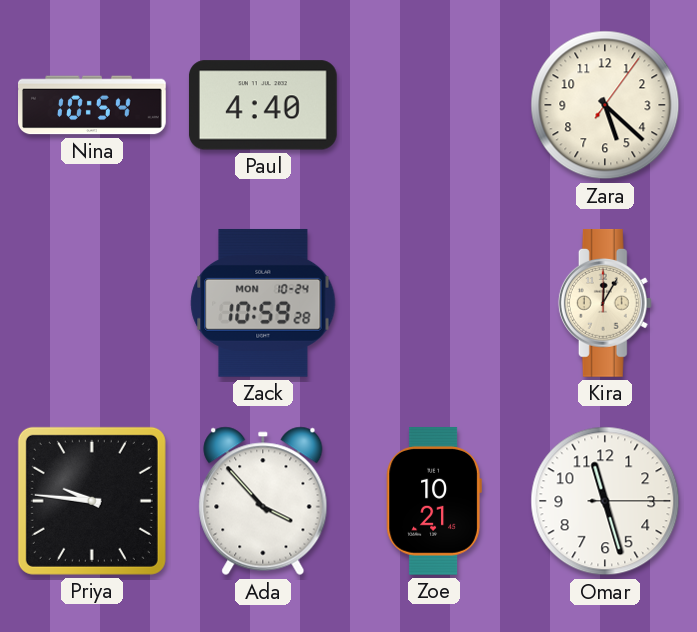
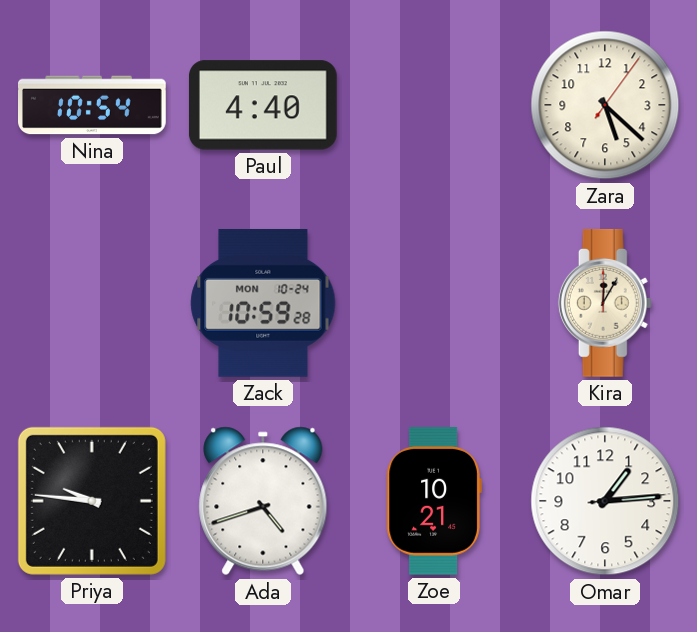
Ada: 3:53 -> 4:42
Omar: 11:27 -> 1:14
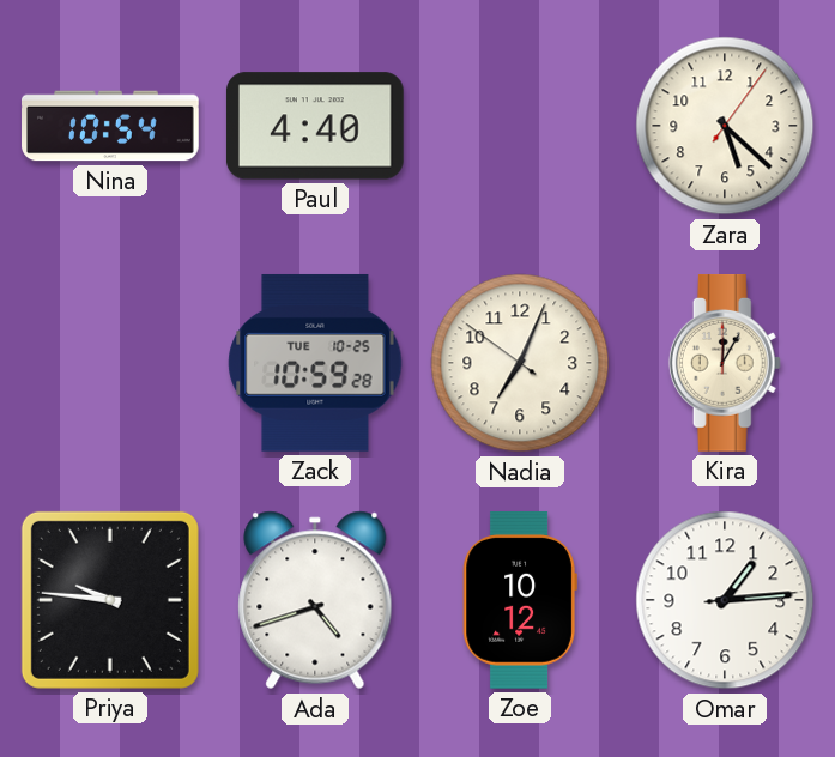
Zack date: MON 10-24 -> TUE 10-25
Nadia: none -> 7:03
Zoe: 10:21 -> 10:12
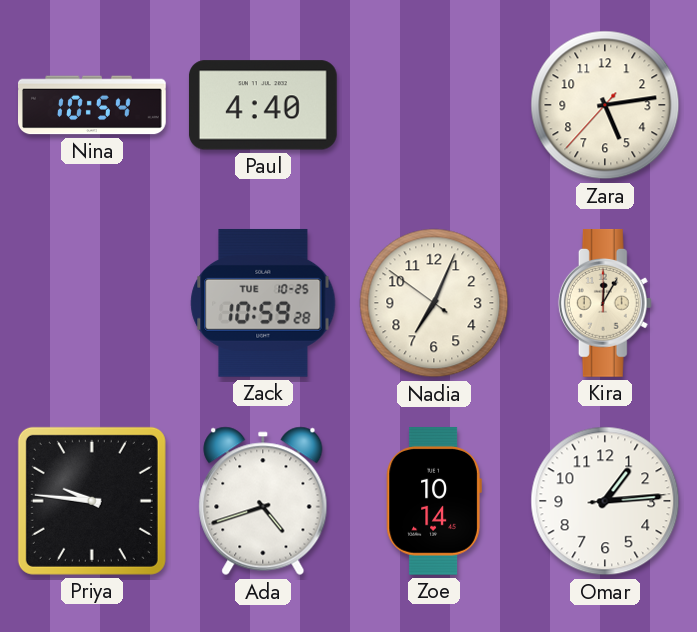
Zara: 5:22 -> 5:13
Zoe: 10:12 -> 10:14
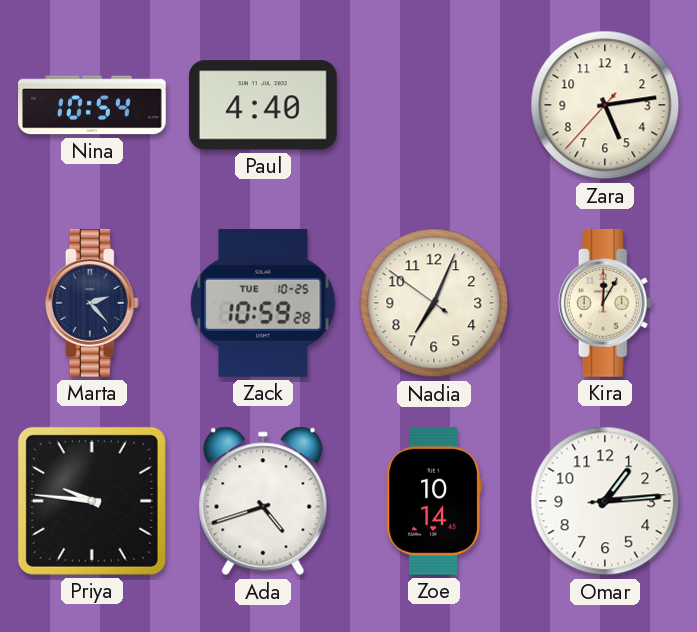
Marta: none -> 2:23
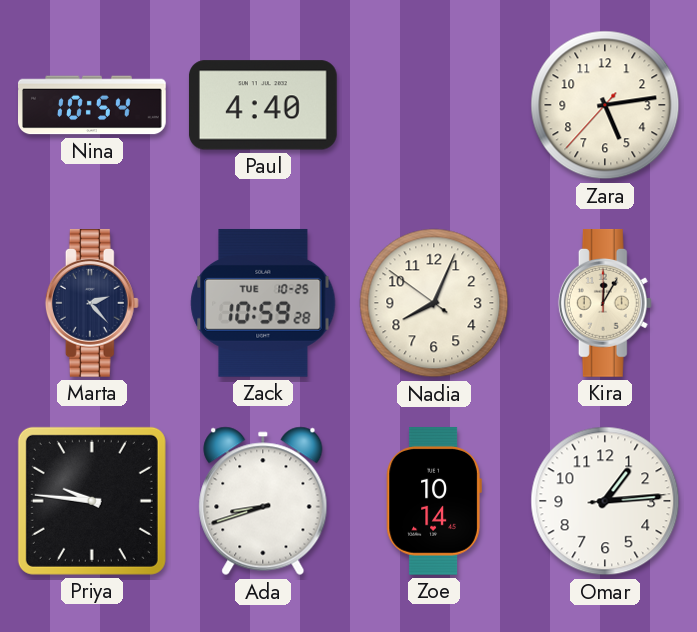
Nadia: 7:03 -> 8:03
Ada: 4:42 -> 8:42
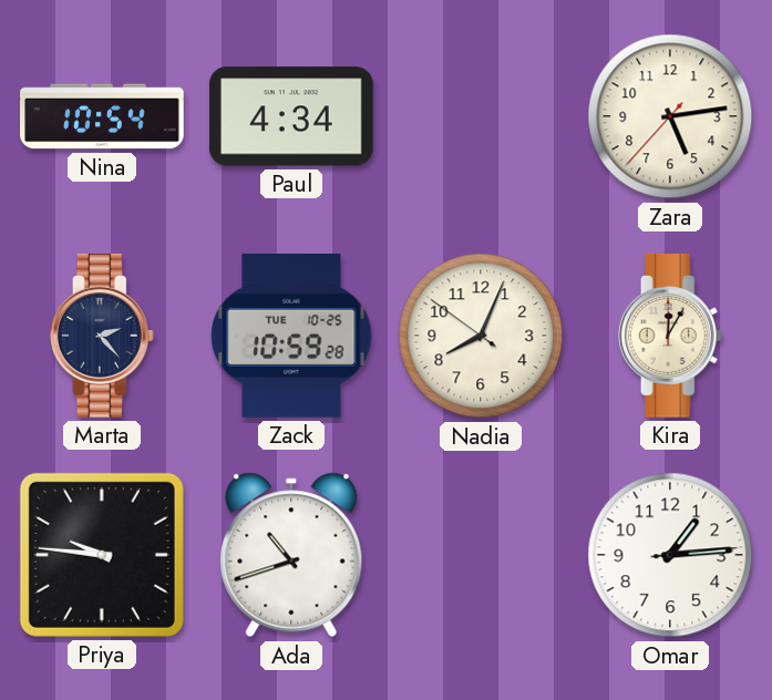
Paul: 4:40 -> 4:34
Ada: 8:42 -> 10:42
Zoe: 10:14 -> none
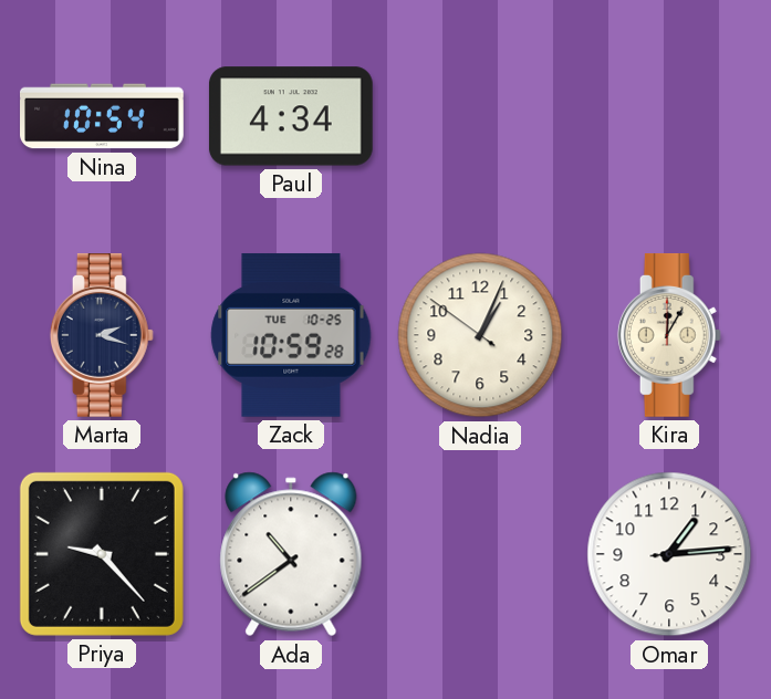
Zara: 5:13 -> none
Marta: 2:23 -> 2:18
Nadia: 8:03 -> 1:03
Priya: 9:46 -> 9:23
Ada: 10:42 -> 10:39
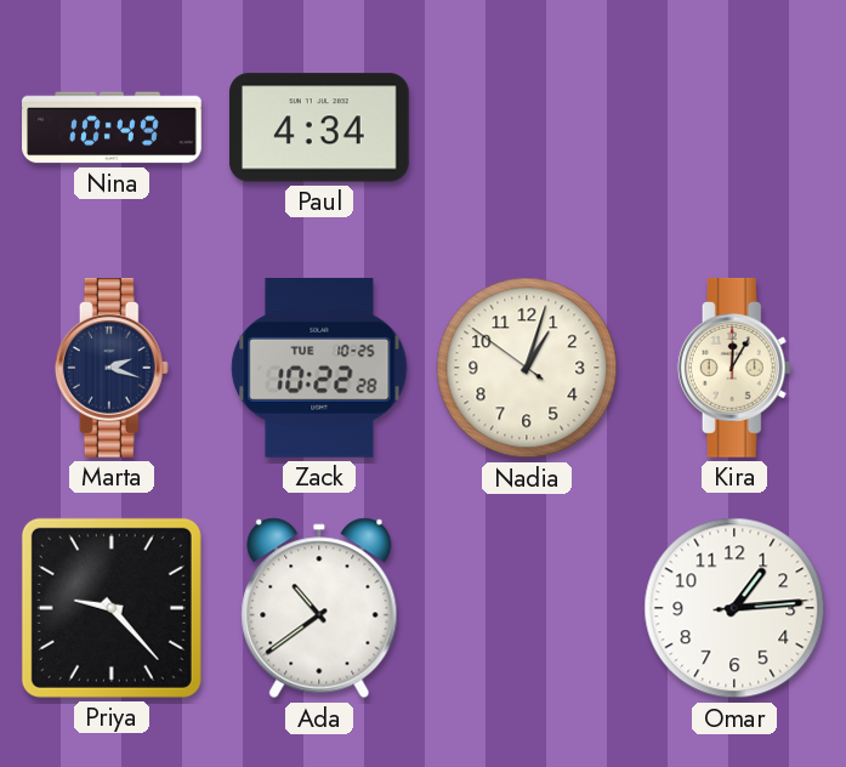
Nina: 10:54 -> 10:49
Zack: 10:59 -> 10:22
Nadia: 1:03 -> 1:02
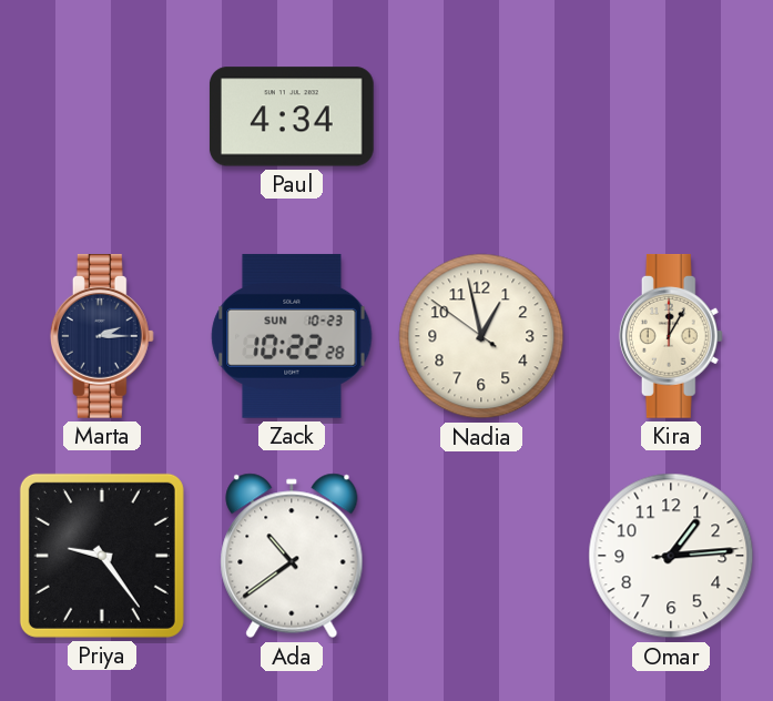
Nina: 10:49 -> none
Marta: 2:18 -> 2:15
Zack date: TUE 10-25 -> SUN 10-23
Nadia: 1:02 -> 12:57
Priya: 9:23 -> 9:24
